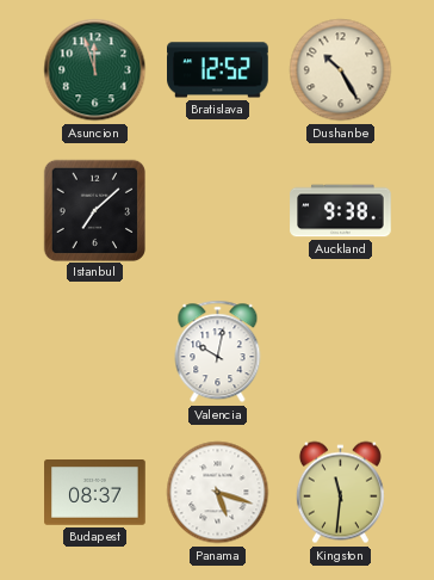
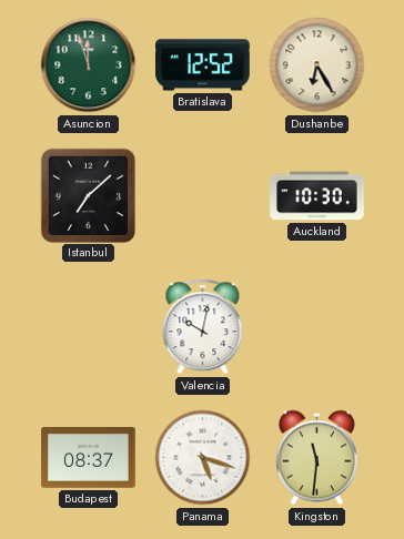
Dushanbe: 10:25 -> 6:25
Auckland: 9:38 -> 10:30
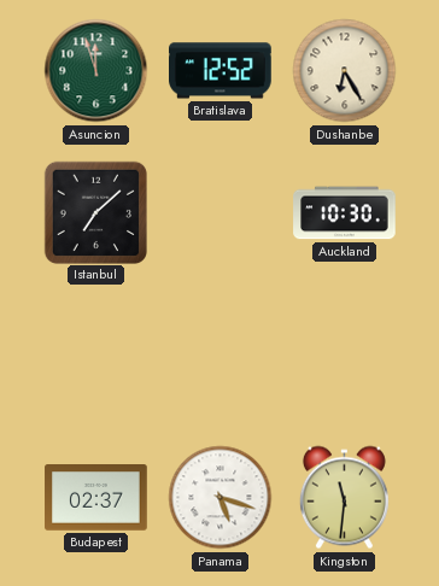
Valencia: 10:02 -> none
Budapest: 08:37 -> 02:37
